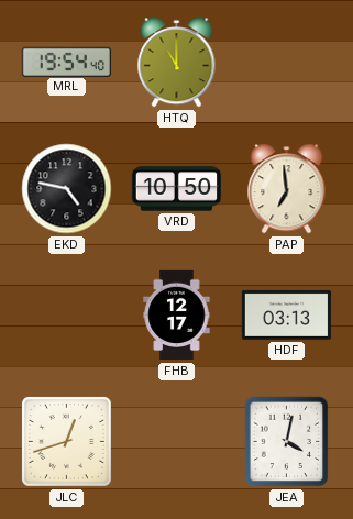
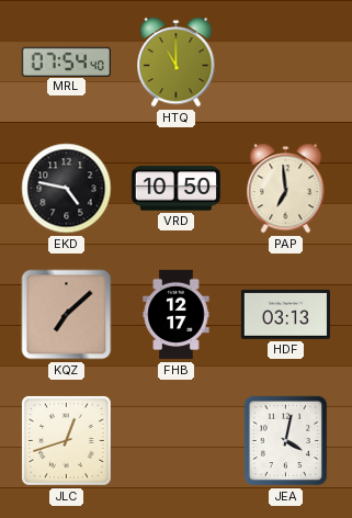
MRL: 19:54 -> 07:54
KQZ: none -> 7:08
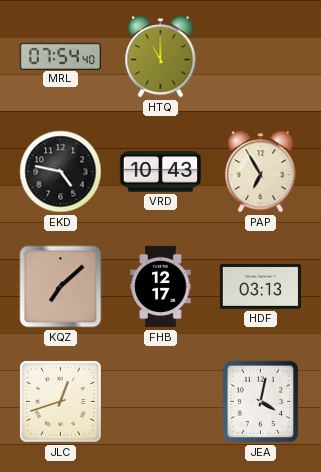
VRD: 10:50 -> 10:43
PAP: 6:59 -> 6:55
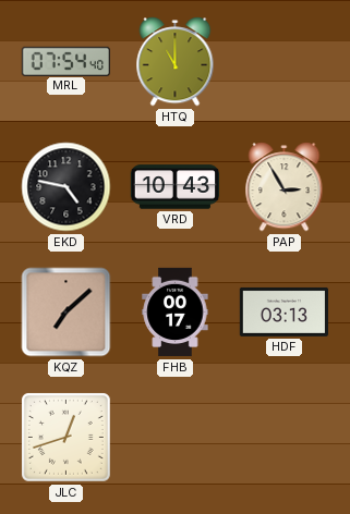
PAP: 6:55 -> 2:55
FHB: 12:17 -> 00:17
JEA: 4:02 -> none
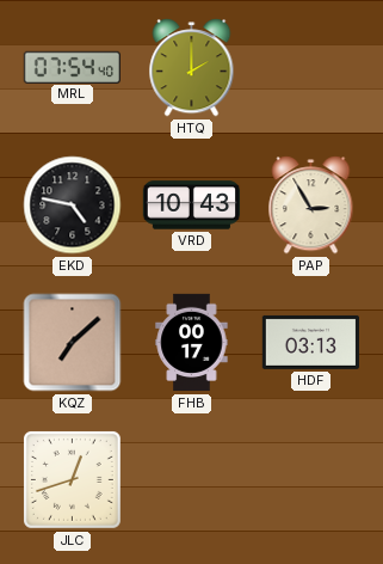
HTQ: 11:00 -> 2:00
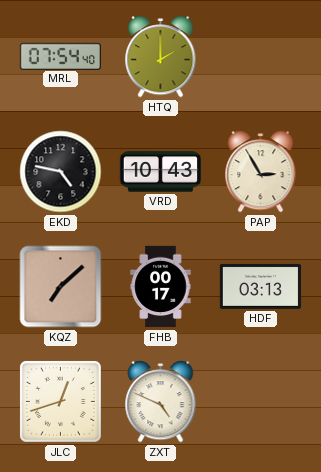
ZXT: none -> 4:49
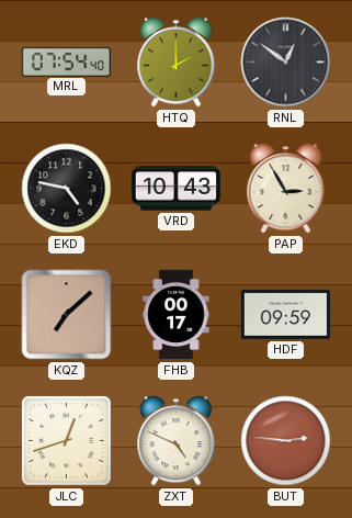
RNL: none -> 12:51
HDF: 03:13 -> 09:59
BUT: none -> 2:46
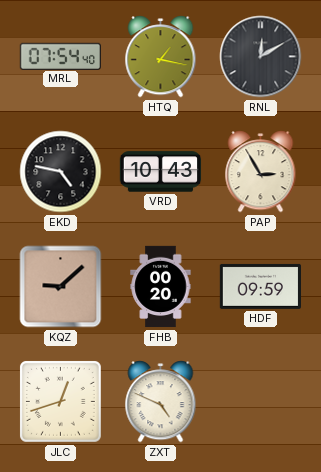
HTQ: 2:00 -> 1:17
RNL: 12:51 -> 12:10
KQZ: 7:08 -> 9:08
FHB: 00:17 -> 00:20
BUT: 2:46 -> none
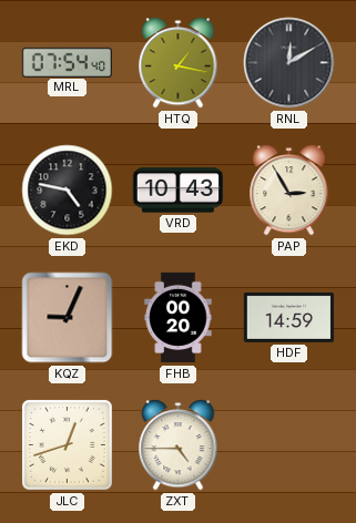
KQZ: 9:08 -> 9:04
HDF: 09:59 -> 14:59
ZXT: 4:49 -> 4:45
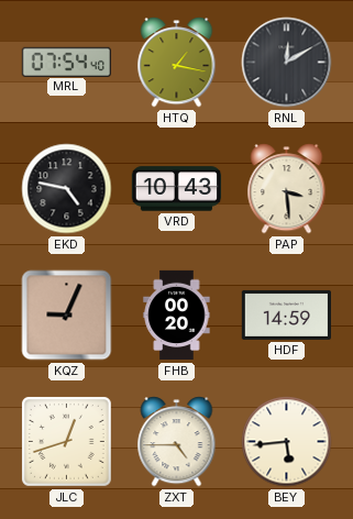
PAP: 2:55 -> 3:29
BEY: none -> 5:44
